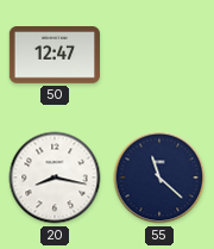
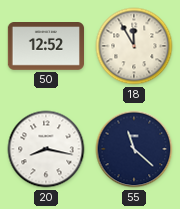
50: 12:47 -> 12:52
18: none -> 11:55
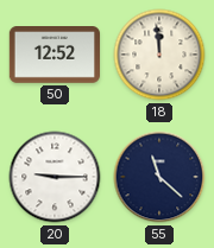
18: 11:55 -> 11:59
20: 8:17 -> 9:15
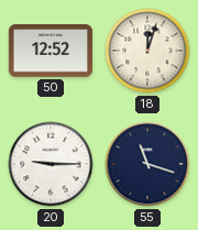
18: 11:59 -> 12:03
55: 11:22 -> 11:18
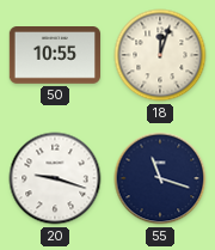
50: 12:52 -> 10:55
20: 9:15 -> 9:18
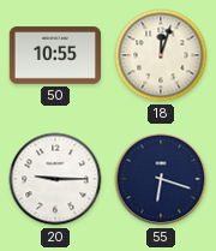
20: 9:18 -> 9:15
55: 11:18 -> 6:18
